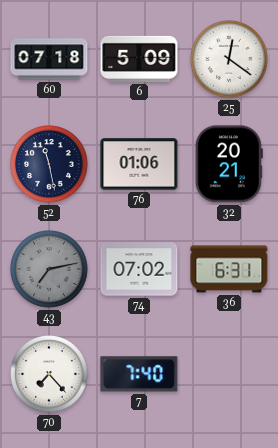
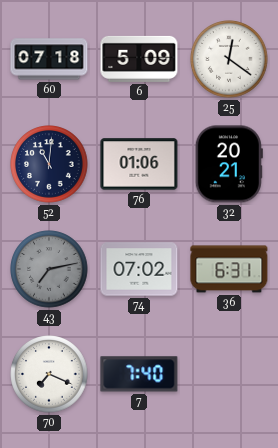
52: 11:28 -> 11:01
70: 7:23 -> 7:19
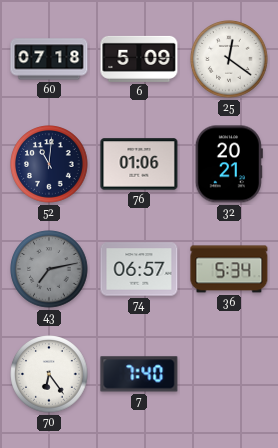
74: 07:02 -> 06:57
36: 6:31 -> 5:34
70: 7:19 -> 6:24
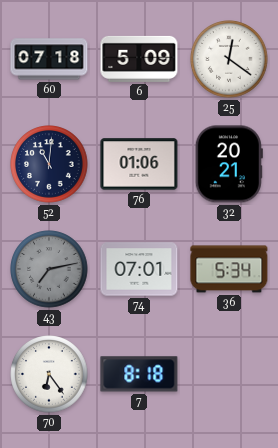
74: 06:57 -> 07:01
7: 7:40 -> 8:18
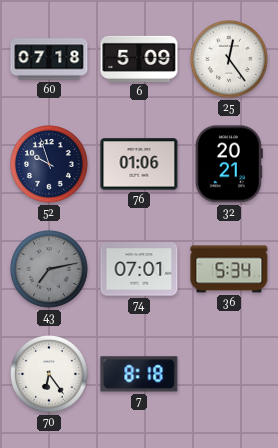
25: 12:21 -> 12:24
52: 11:01 -> 9:57
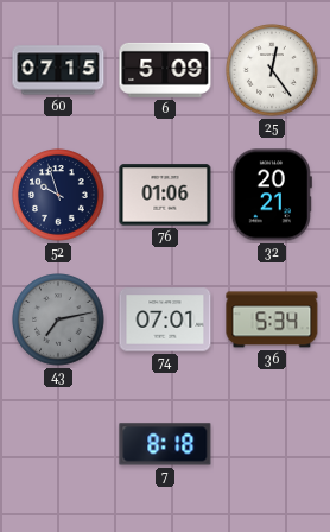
60: 07:18 -> 07:15
70: 6:24 -> none
